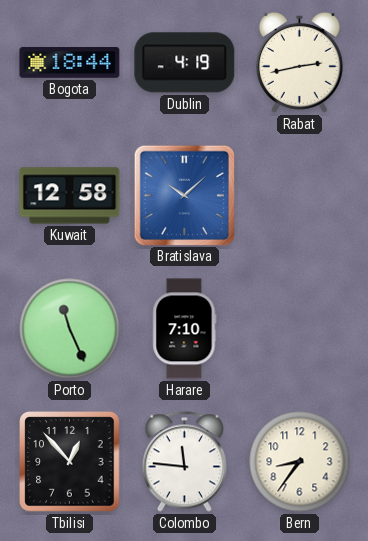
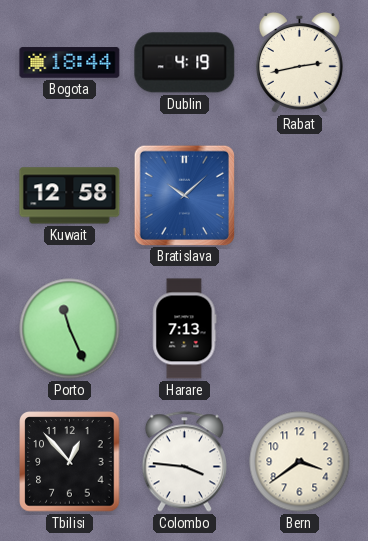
Harare: 7:10 -> 7:13
Colombo: 11:46 -> 3:46
Bern: 8:36 -> 3:39
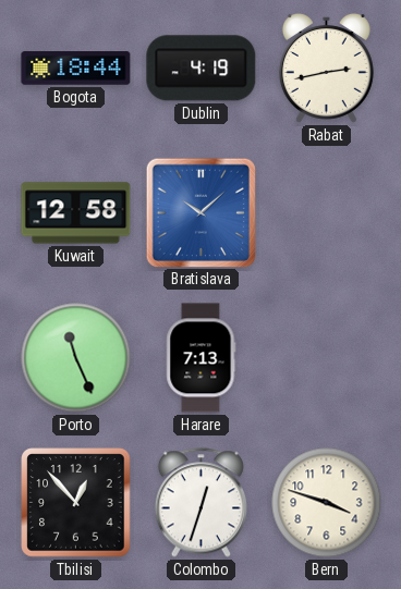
Colombo: 3:46 -> 12:33
Bern: 3:39 -> 3:48
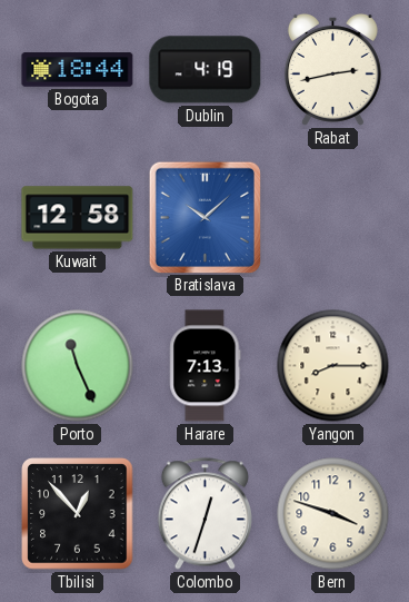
Yangon: none -> 8:15
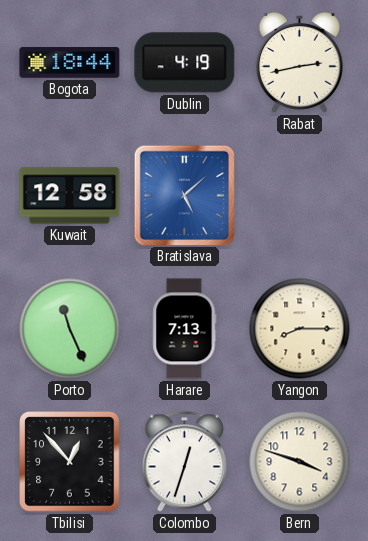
Bratislava: 10:08 -> 5:08
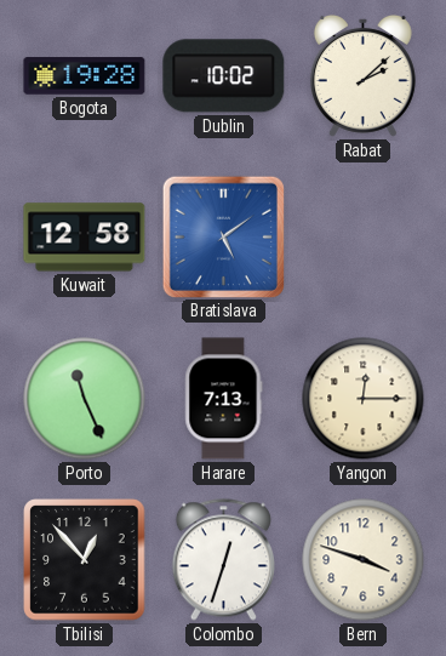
Bogota: 18:44 -> 19:28
Dublin: 4:19 -> 10:02
Rabat: 2:43 -> 2:08
Bratislava: 5:08 -> 5:09
Yangon: 8:15 -> 12:15
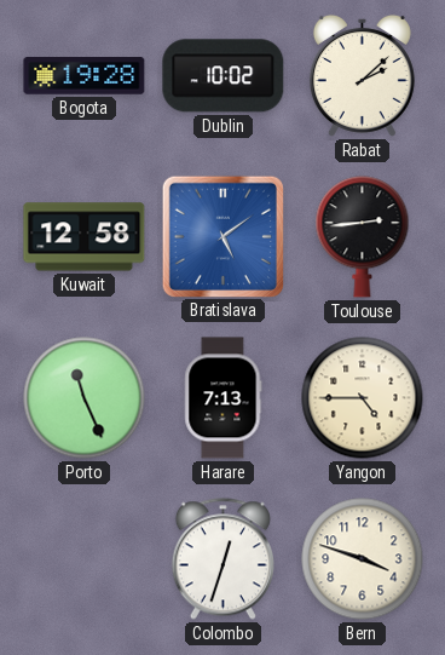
Toulouse: none -> 2:44
Yangon: 12:15 -> 4:45
Tbilisi: 12:53 -> none
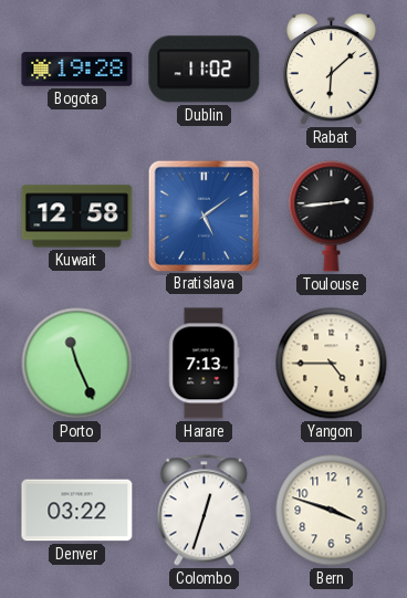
Dublin: 10:02 -> 11:02
Rabat: 2:08 -> 6:08
Denver: none -> 03:22
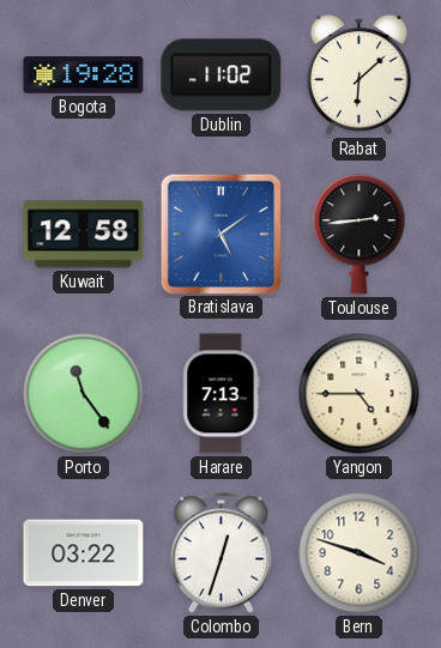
Porto: 11:26 -> 11:24
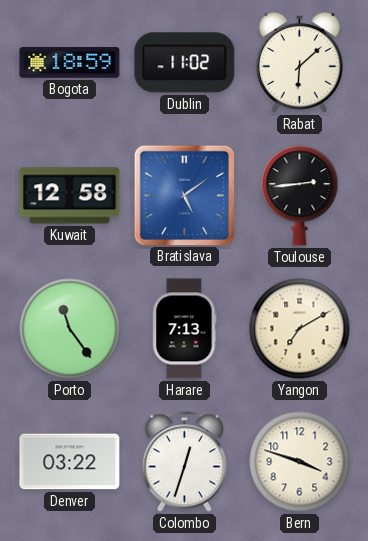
Bogota: 19:28 -> 18:59
Yangon: 4:45 -> 7:10
